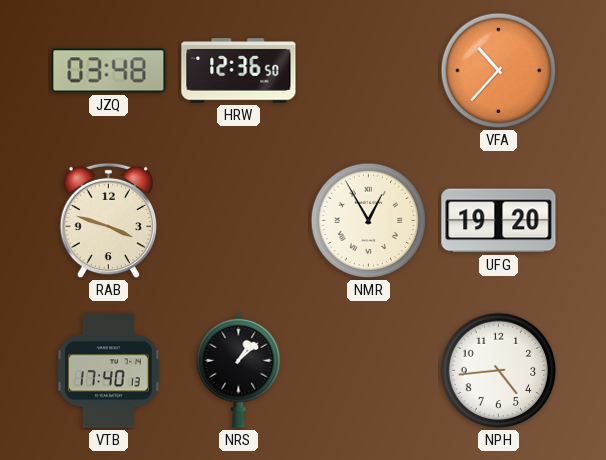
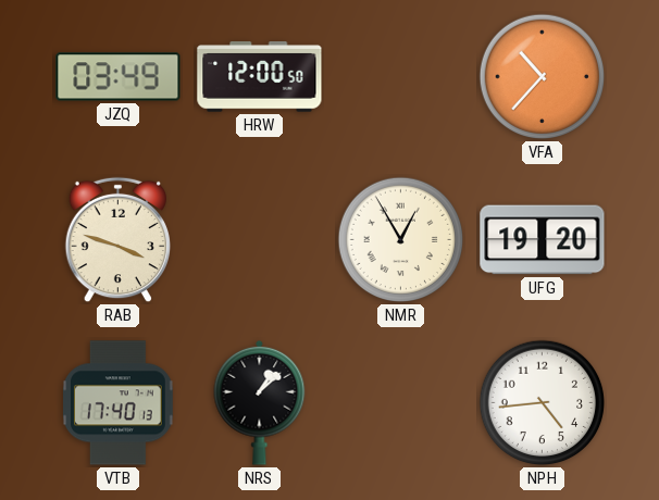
JZQ: 03:48 -> 03:49
HRW: 12:36 -> 12:00
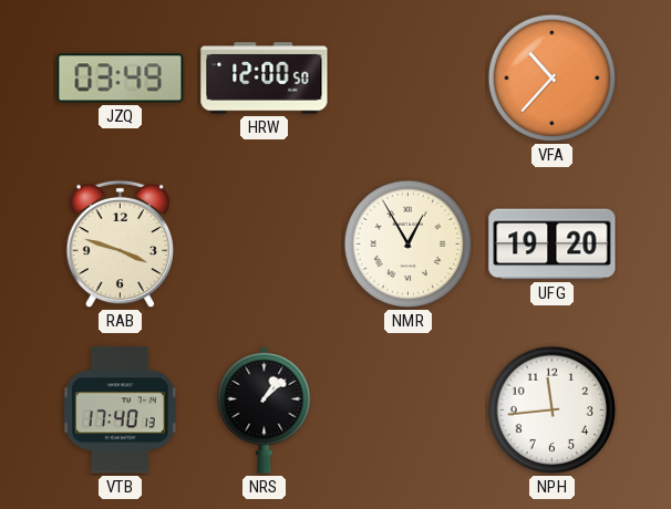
NPH: 4:44 -> 11:44
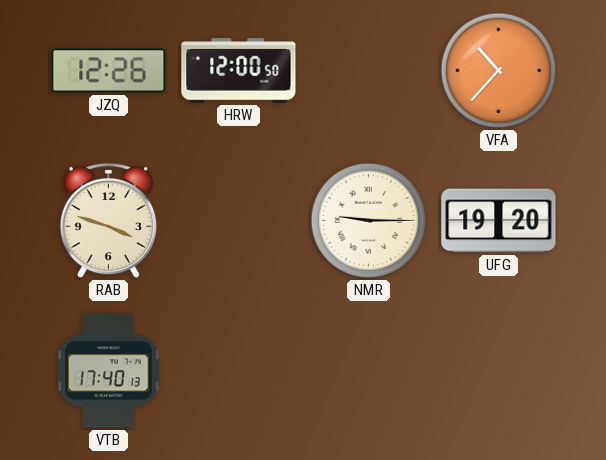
JZQ: 03:49 -> 12:26
NMR: 12:55 -> 9:15
NRS: 1:08 -> none
NPH: 11:44 -> none
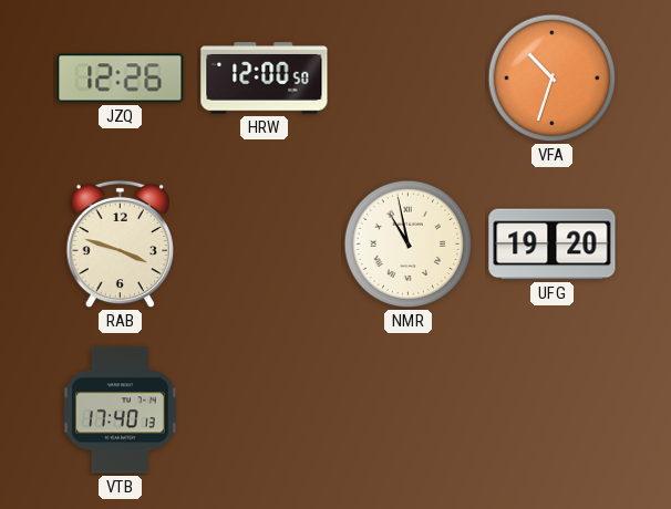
VFA: 10:37 -> 10:33
NMR: 9:15 -> 10:58
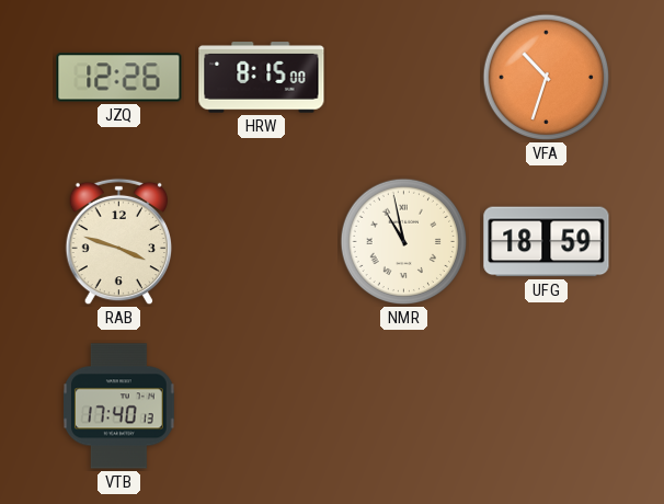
HRW: 12:00 -> 8:15
UFG: 19:20 -> 18:59
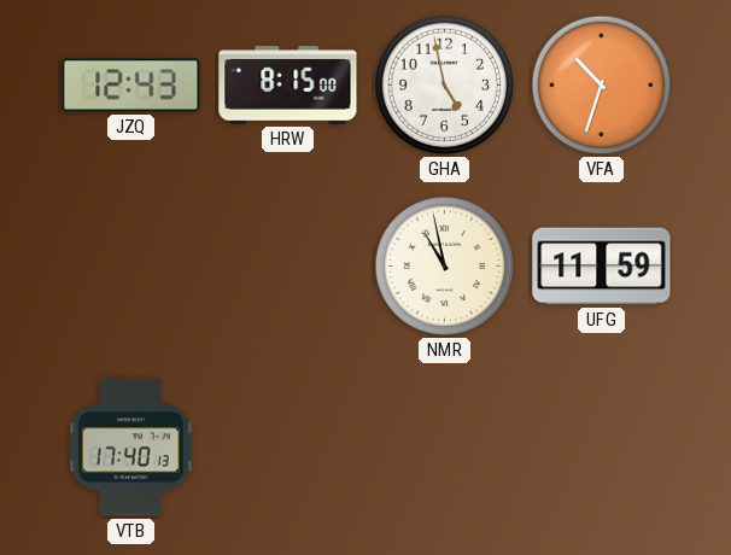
JZQ: 12:26 -> 12:43
GHA: none -> 4:58
RAB: 3:48 -> none
UFG: 18:59 -> 11:59
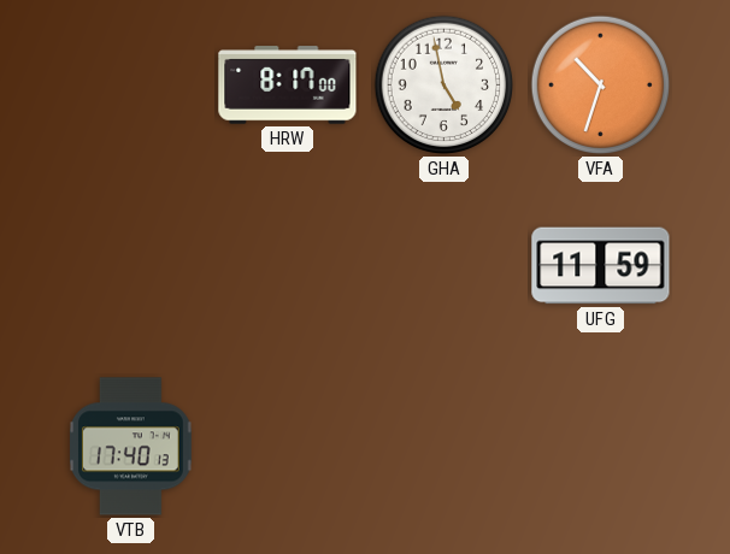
JZQ: 12:43 -> none
HRW: 8:15 -> 8:17
NMR: 10:58 -> none
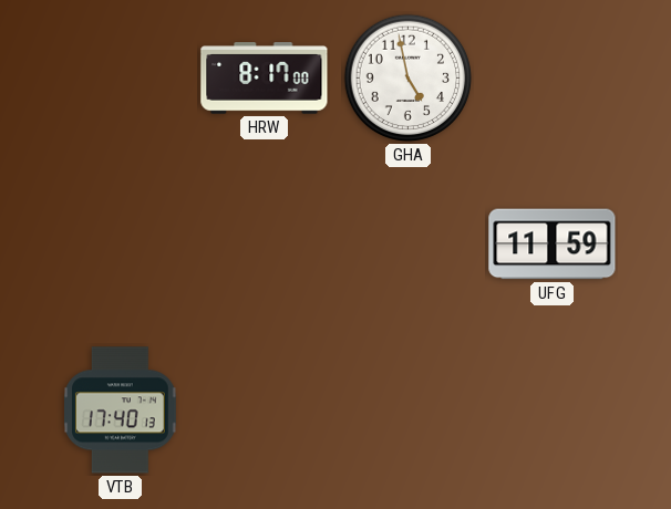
VFA: 10:33 -> none
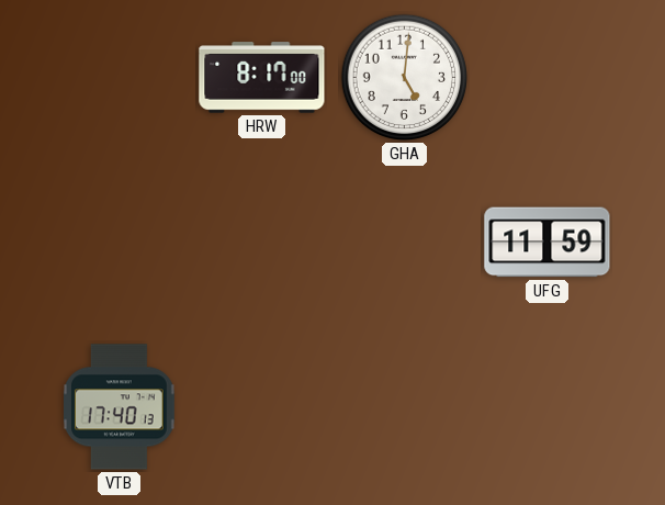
GHA: 4:58 -> 5:01
